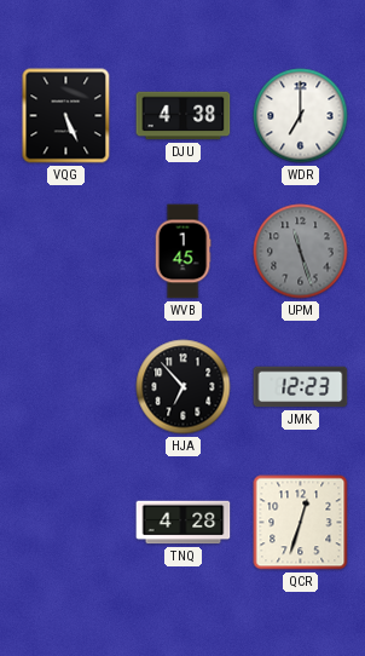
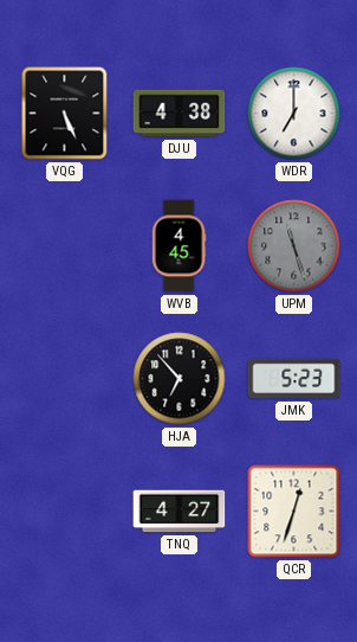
WVB: 1:45 -> 4:45
JMK: 12:23 -> 5:23
TNQ: 4:28 -> 4:27
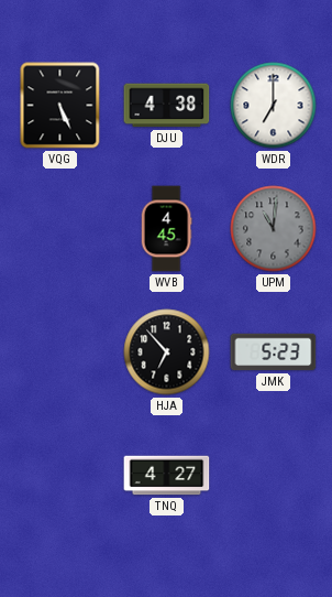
UPM: 11:27 -> 11:01
QCR: 12:33 -> none
